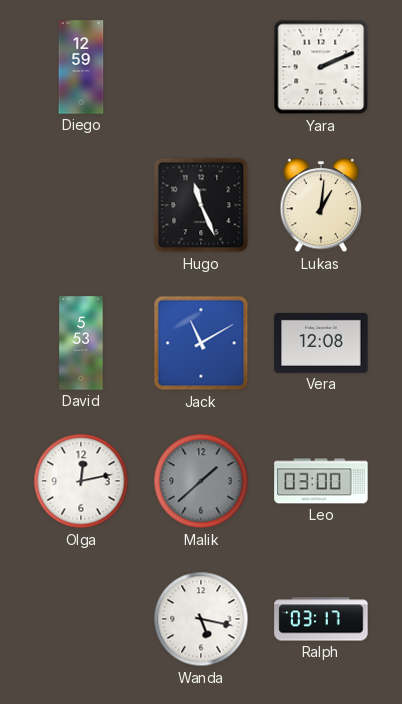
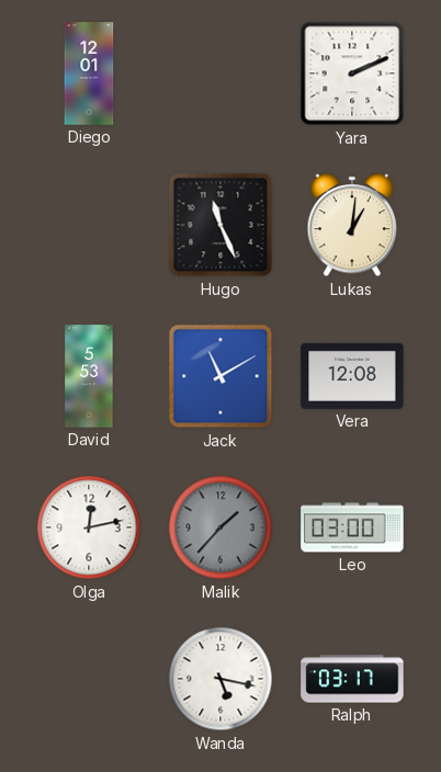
Diego: 12:59 -> 12:01
Malik: 1:38 -> 1:37
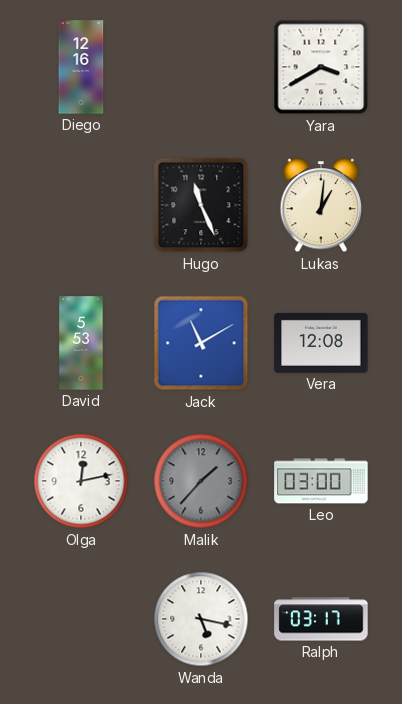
Diego: 12:01 -> 12:16
Yara: 2:11 -> 3:40
